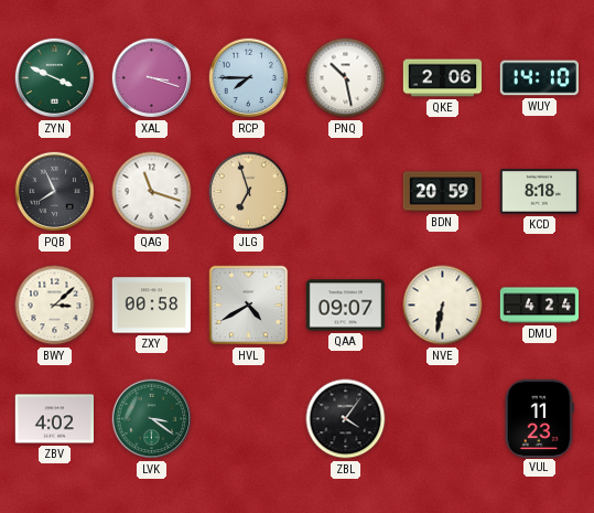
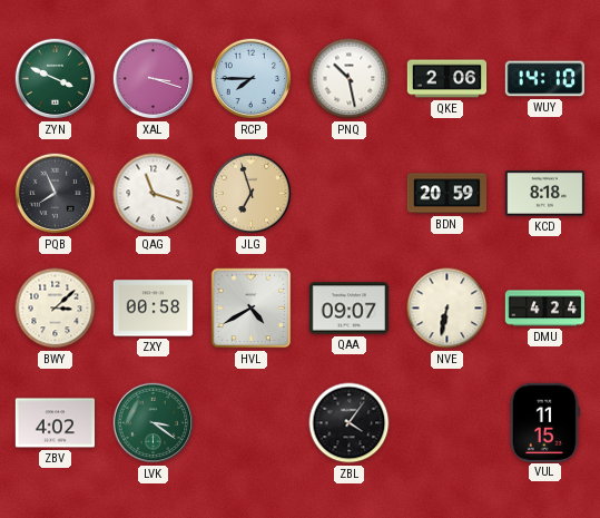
VUL: 11:23 -> 11:15
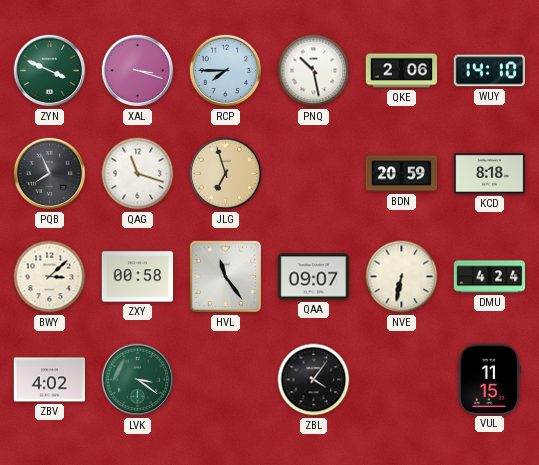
HVL: 4:40 -> 11:24
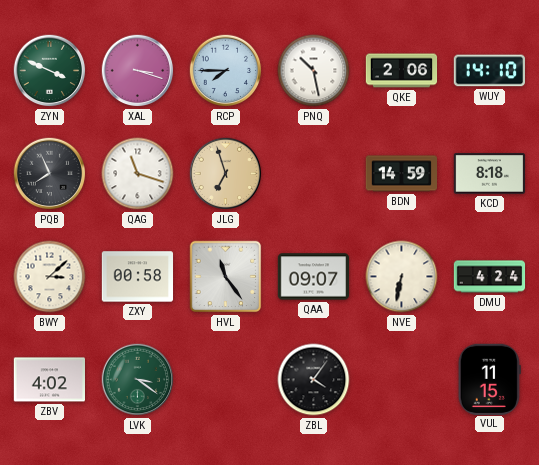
BDN: 20:59 -> 14:59
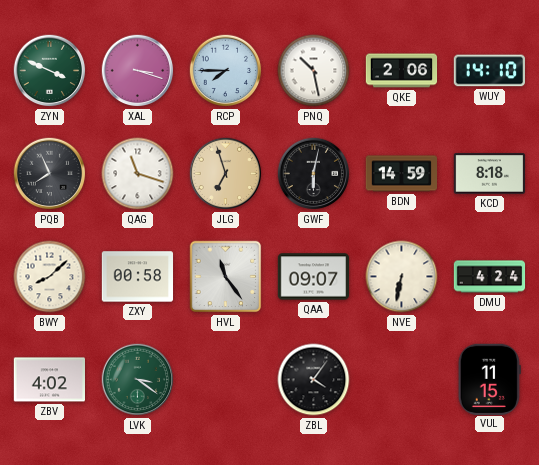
GWF: none -> 6:02
BWY: 3:08 -> 8:08
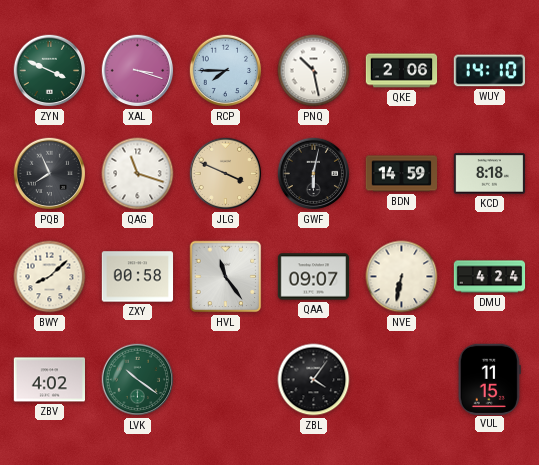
JLG: 6:57 -> 3:49
LVK: 3:21 -> 10:21
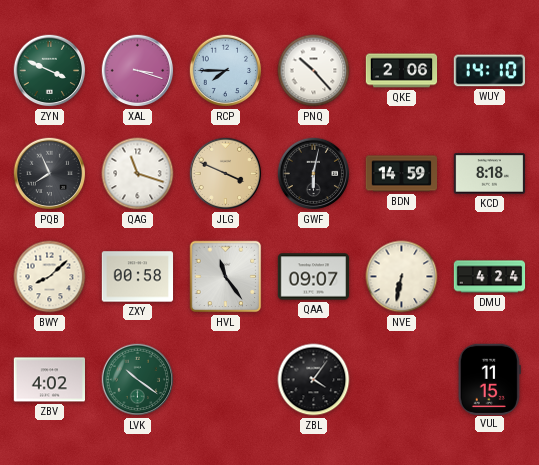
PNQ: 10:28 -> 10:23
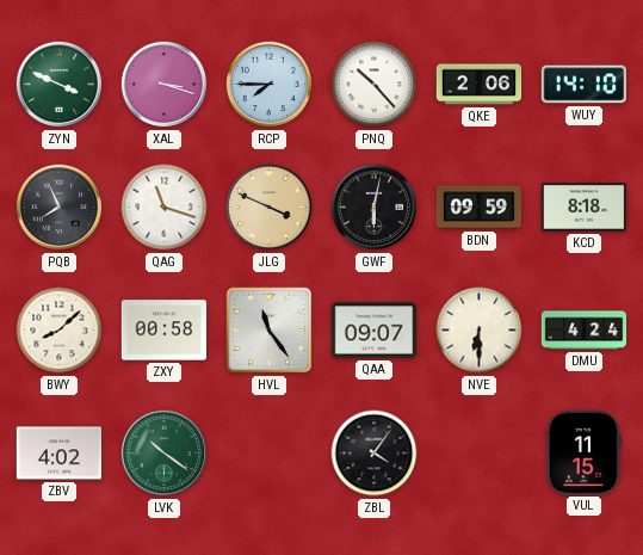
BDN: 14:59 -> 09:59
NVE: 6:32 -> 6:30
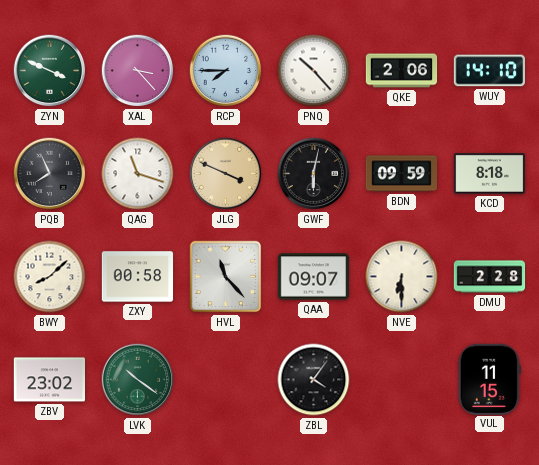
XAL: 3:18 -> 3:23
HVL: 11:24 -> 11:23
DMU: 4:24 -> 2:28
ZBV: 4:02 -> 23:02
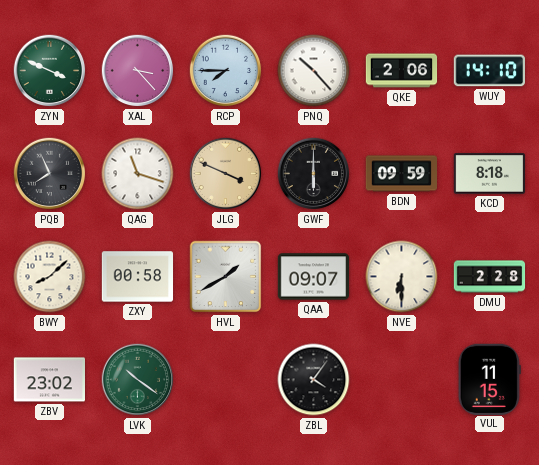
GWF: 6:02 -> 6:00
HVL: 11:23 -> 1:40
